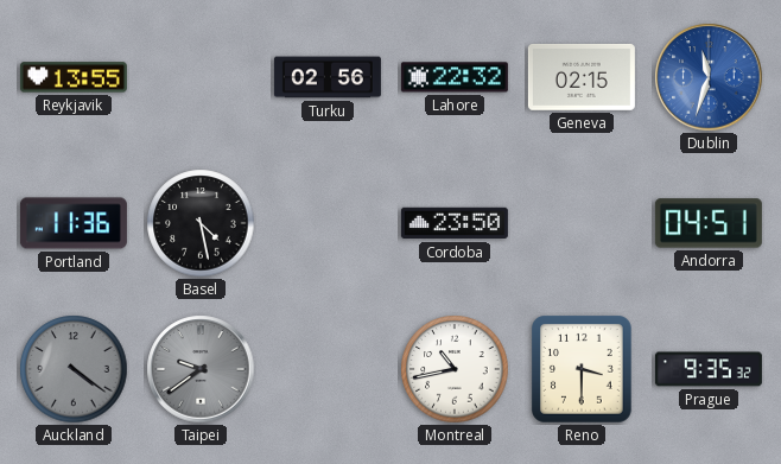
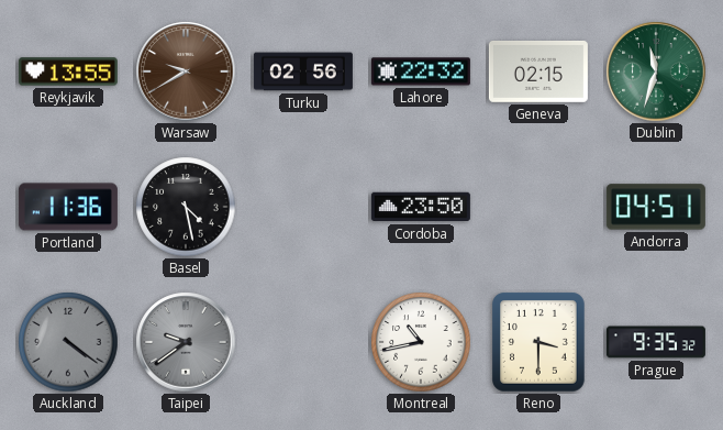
Warsaw: none -> 9:40
Dublin dial: blue -> green
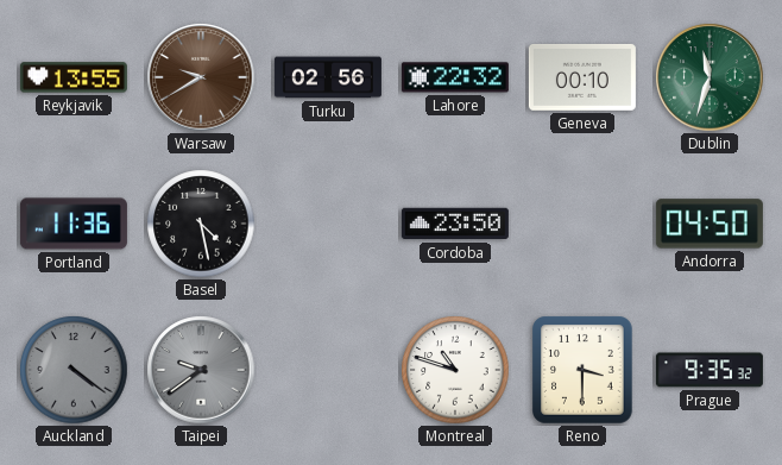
Geneva: 02:15 -> 00:10
Andorra: 04:51 -> 04:50
Montreal: 10:43 -> 10:48
